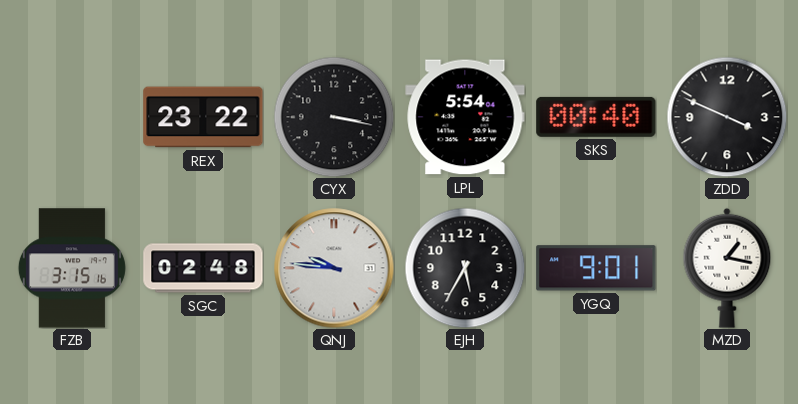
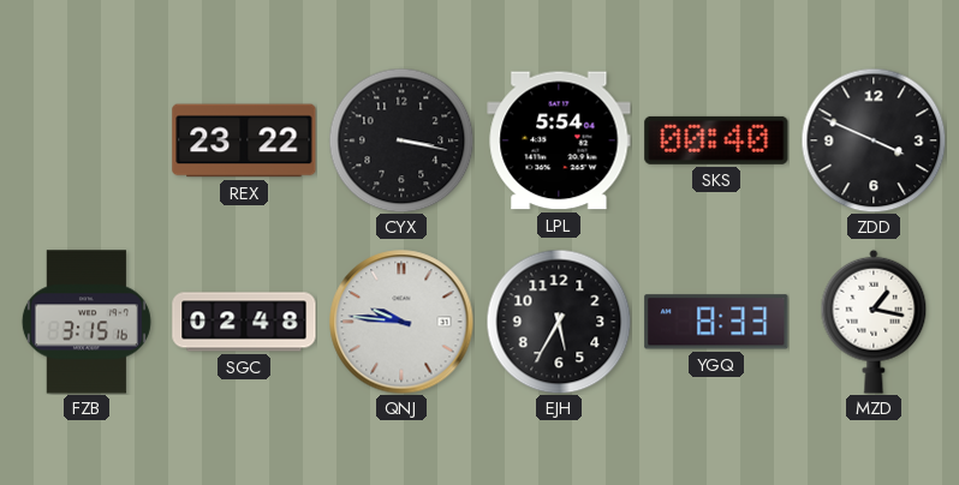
YGQ: 9:01 -> 8:33
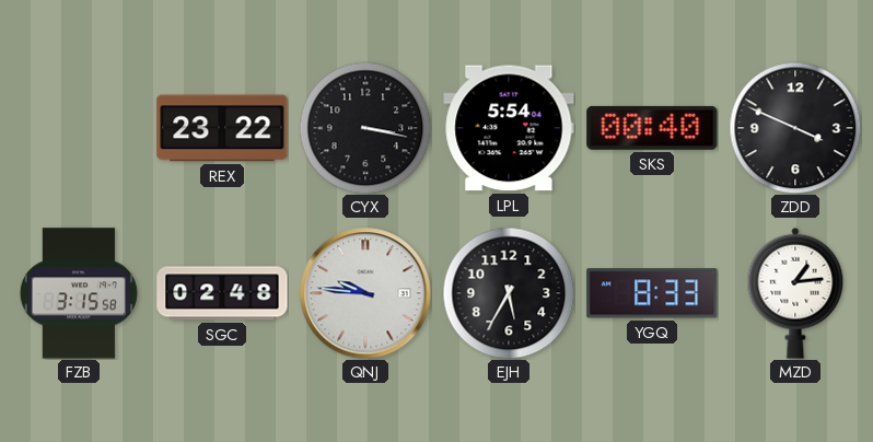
FZB: 3:15:16 -> 3:15:58
MZD: 1:17 -> 1:14
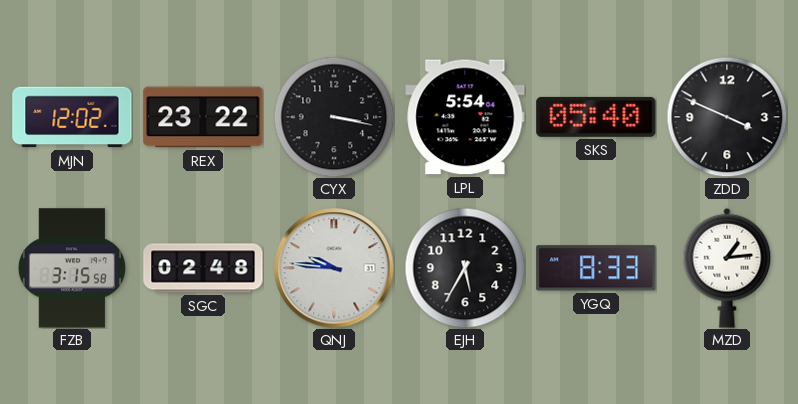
MJN: none -> 12:02
SKS: 00:40 -> 05:40
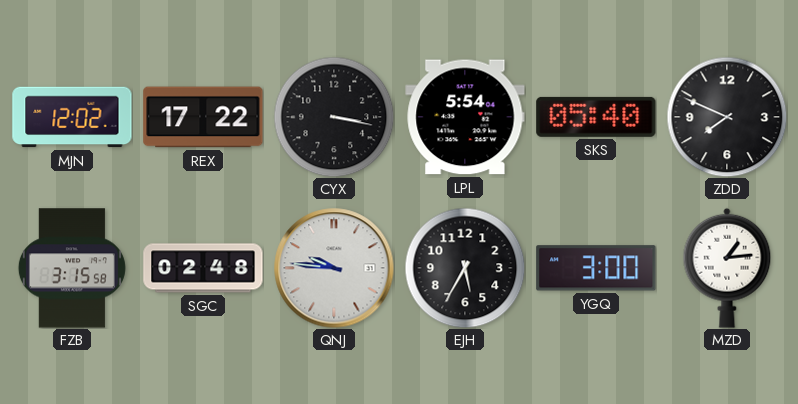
REX: 23:22 -> 17:22
ZDD: 3:49 -> 7:49
YGQ: 8:33 -> 3:00
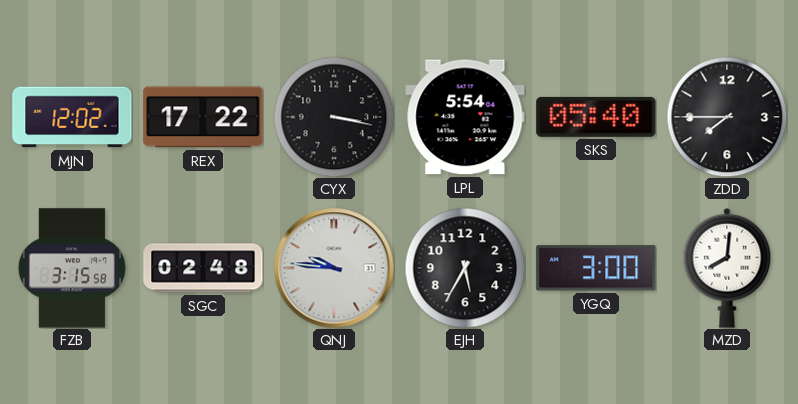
ZDD: 7:49 -> 7:45
MZD: 1:14 -> 8:01
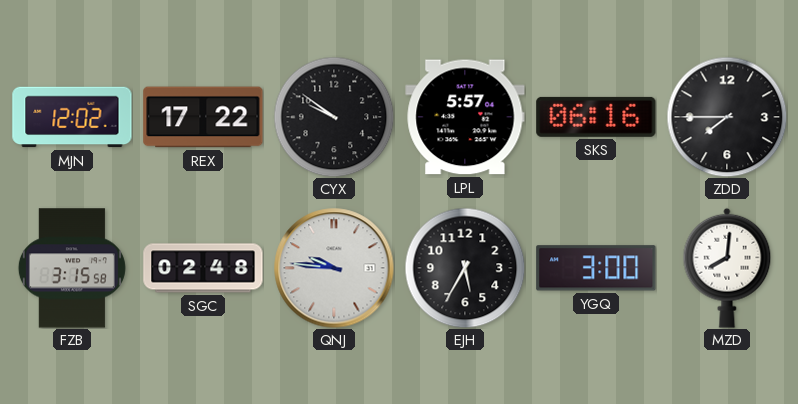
CYX: 3:17 -> 9:51
LPL: 5:54 -> 5:57
SKS: 05:40 -> 06:16
